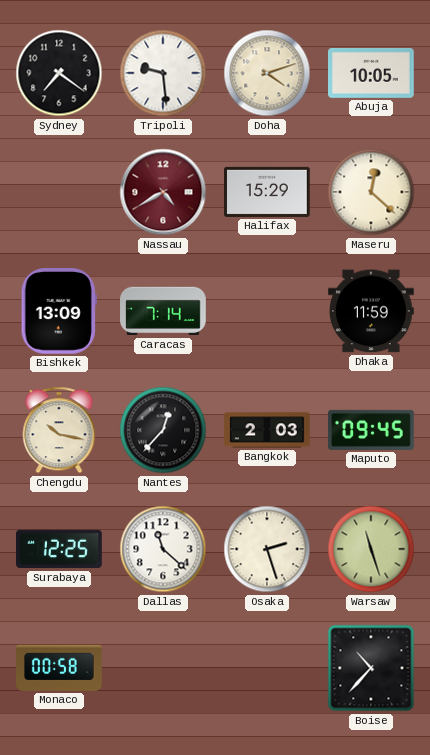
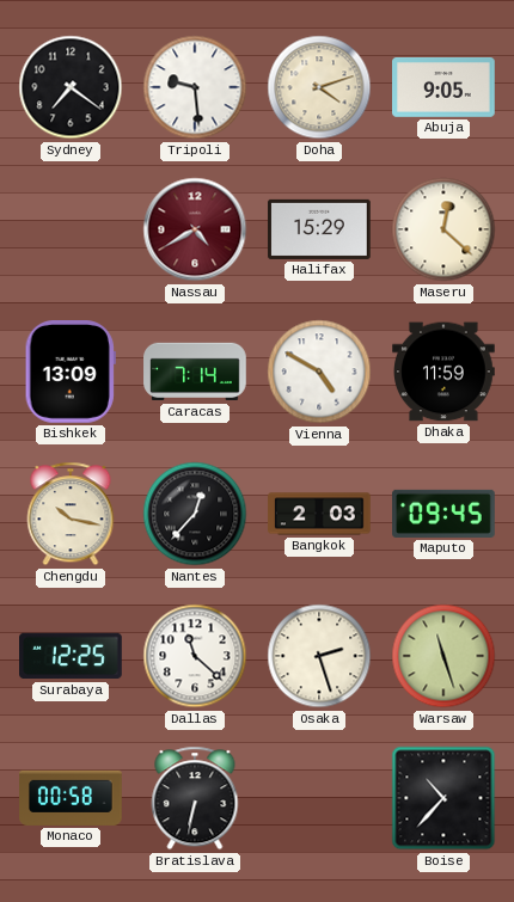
Abuja: 10:05 -> 9:05
Vienna: none -> 4:50
Bratislava: none -> 6:32
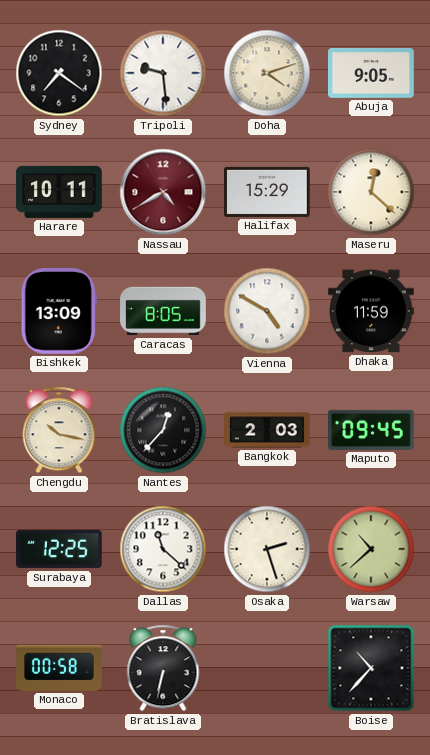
Harare: none -> 10:11
Caracas: 7:14 -> 8:05
Warsaw: 11:27 -> 10:38
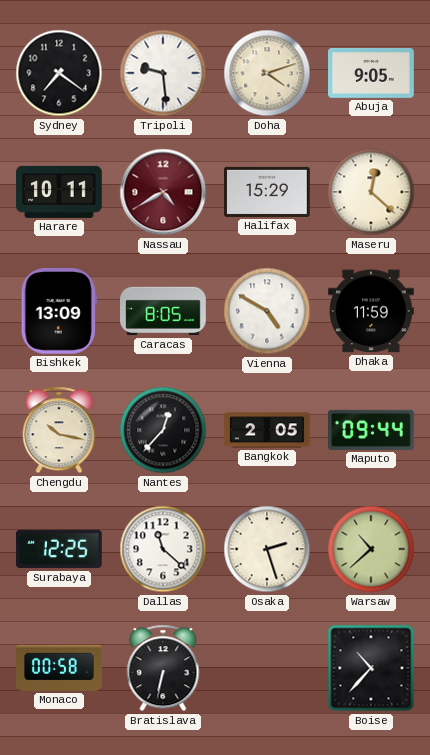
Bangkok: 2:03 -> 2:05
Maputo: 09:45 -> 09:44
